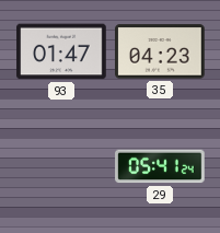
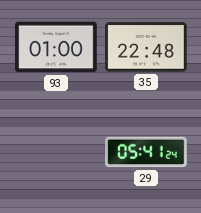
93: 01:47 -> 01:00
35: 04:23 -> 22:48
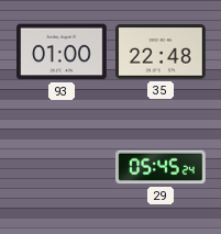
29: 05:41 -> 05:45
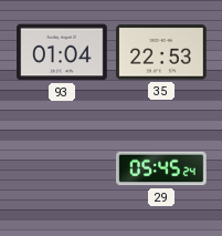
93: 01:00 -> 01:04
35: 22:48 -> 22:53
